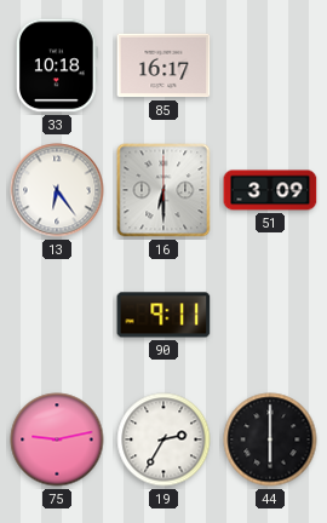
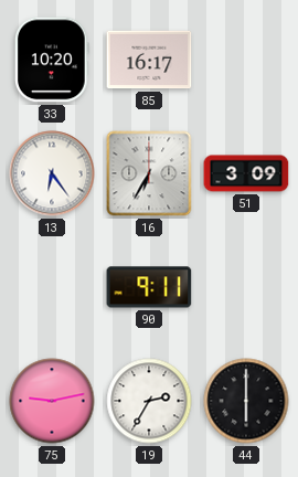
33: 10:18 -> 10:20
16: 6:30 -> 6:35
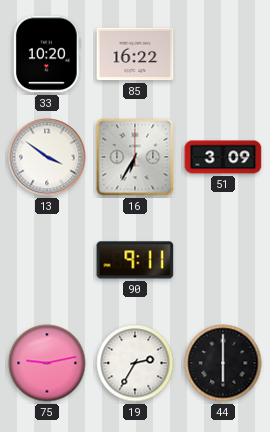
85: 16:17 -> 16:22
13: 6:24 -> 3:51
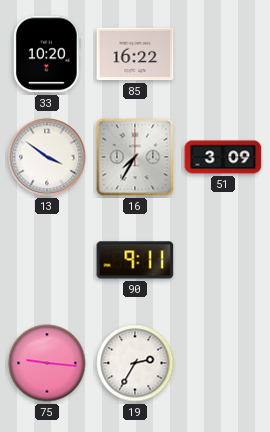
16: 6:35 -> 7:35
75: 9:13 -> 9:16
44: 6:00 -> none
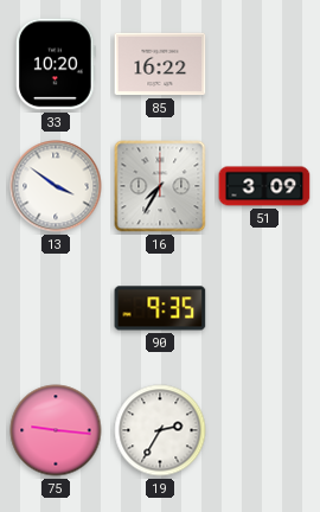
90: 9:11 -> 9:35
